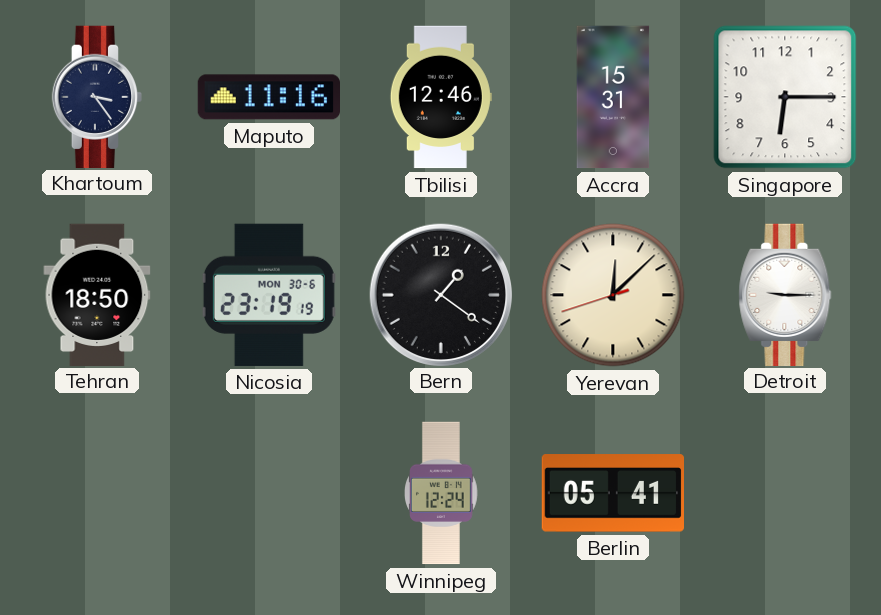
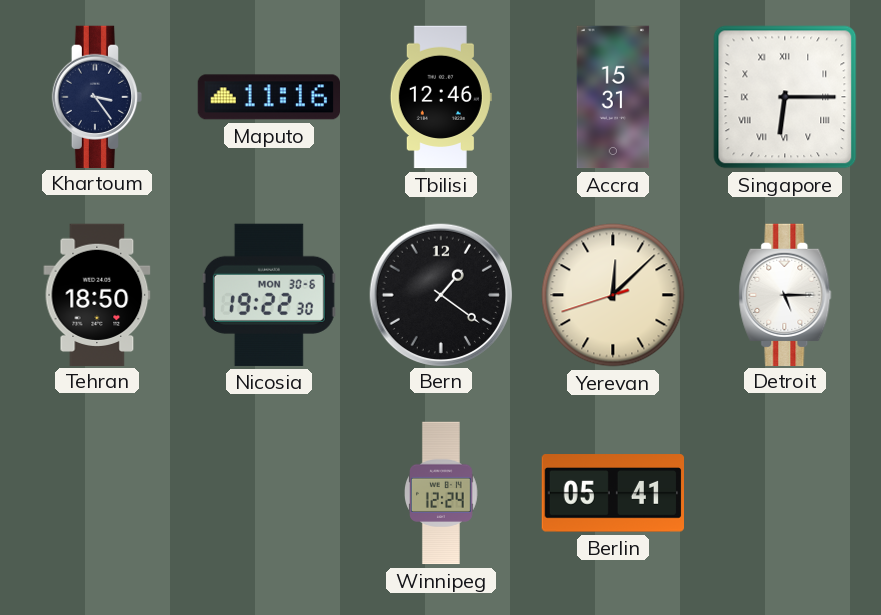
Singapore numerals: Arabic -> Roman
Nicosia: 23:19 -> 19:22
Detroit: 9:15 -> 5:15
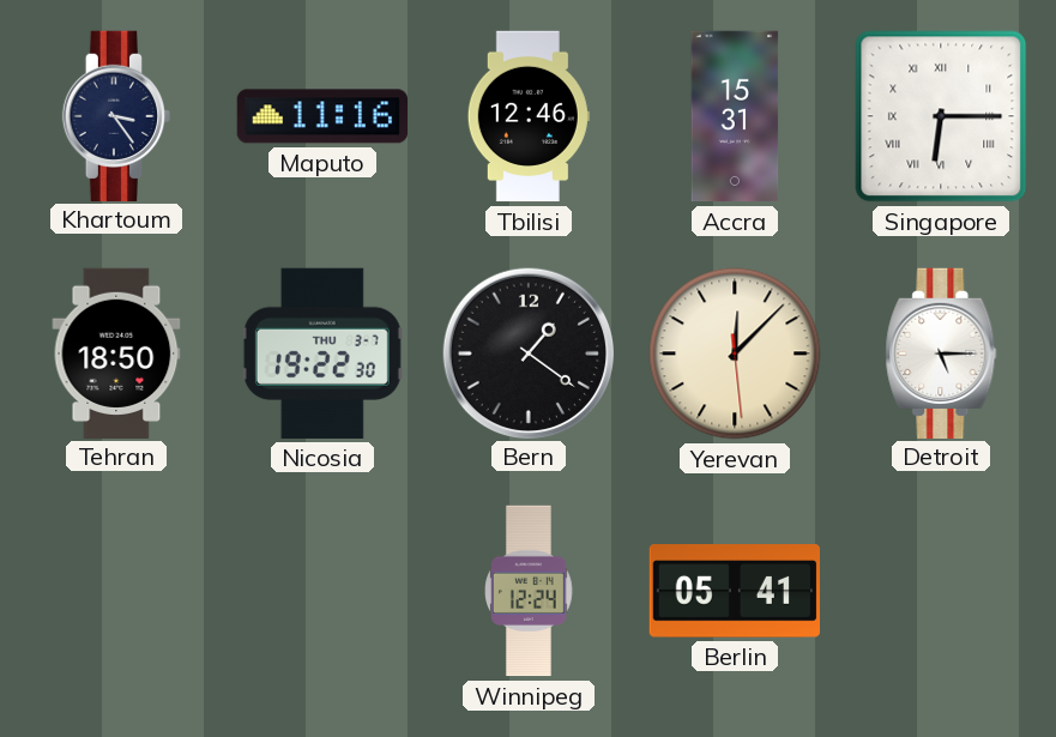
Nicosia date: MON 30-6 -> THU 3-7
Yerevan: 12:07:42 -> 12:07:29
